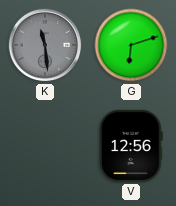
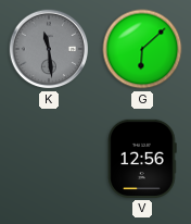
G: 6:12 -> 6:08
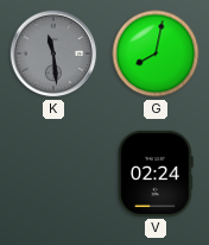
G: 6:08 -> 8:02
V: 12:56 -> 02:24
